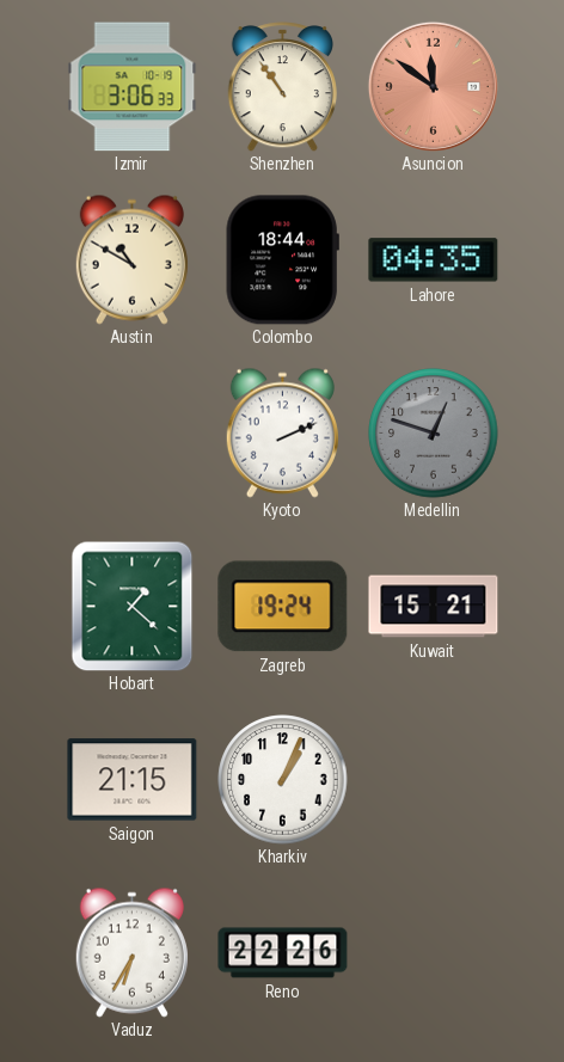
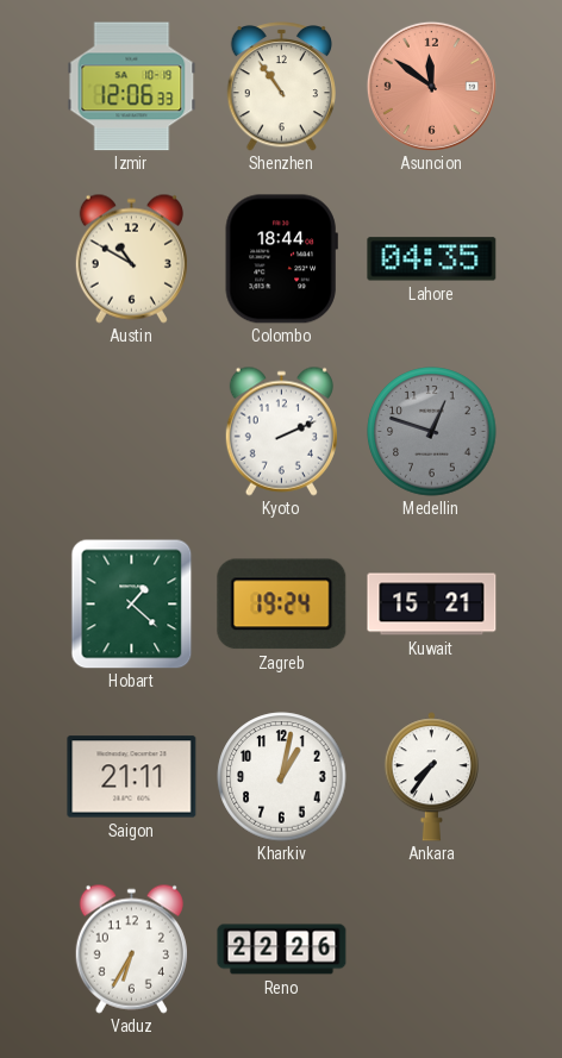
Izmir: 3:06 -> 12:06
Saigon: 21:15 -> 21:11
Kharkiv: 1:04 -> 1:02
Ankara: none -> 7:36
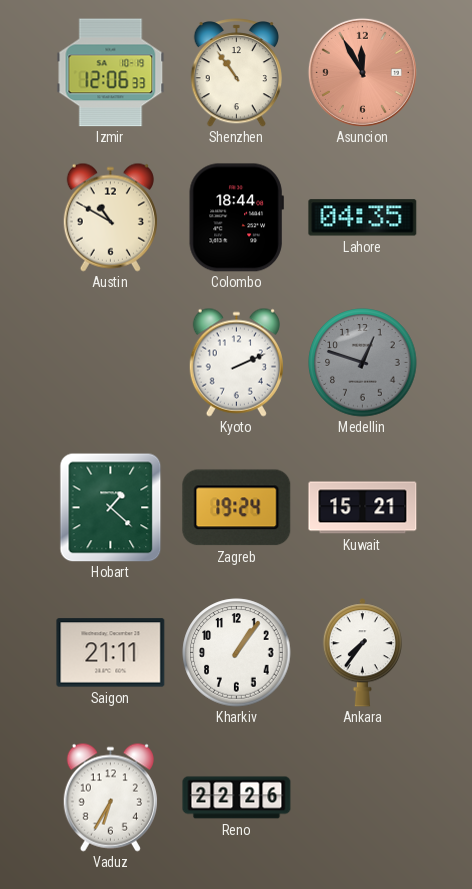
Asuncion: 11:51 -> 11:55
Kharkiv: 1:02 -> 1:06
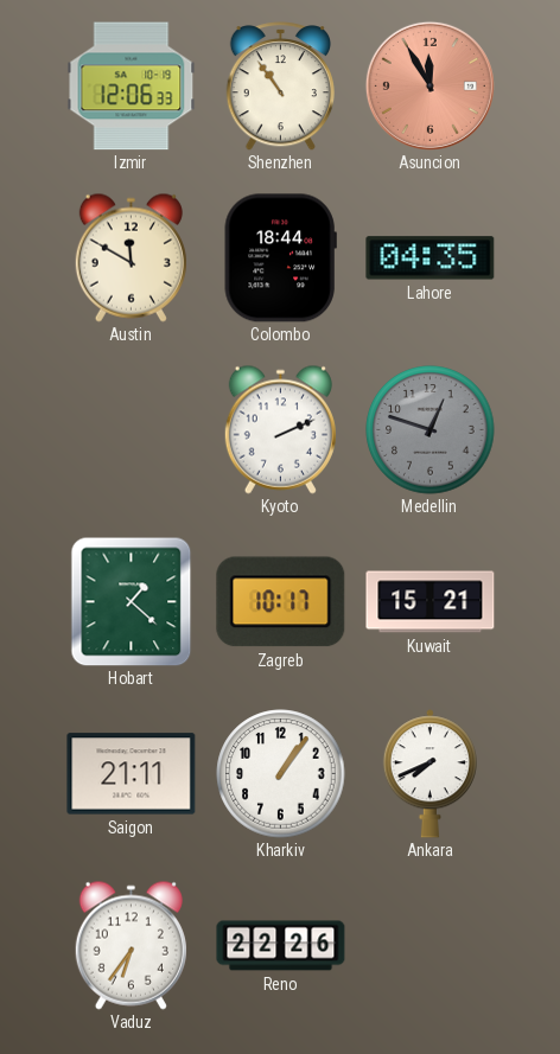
Austin: 10:50 -> 11:50
Zagreb: 19:24 -> 10:17
Ankara: 7:36 -> 7:41
Vaduz: 6:35 -> 6:36
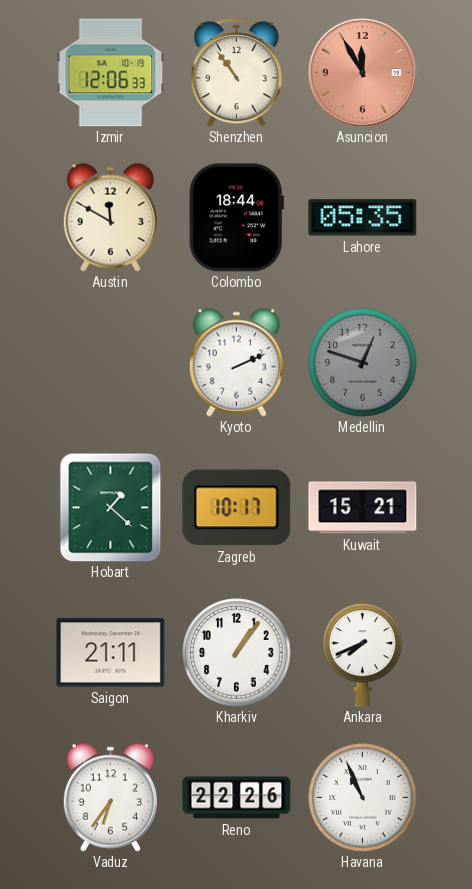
Lahore: 04:35 -> 05:35
Havana: none -> 10:56
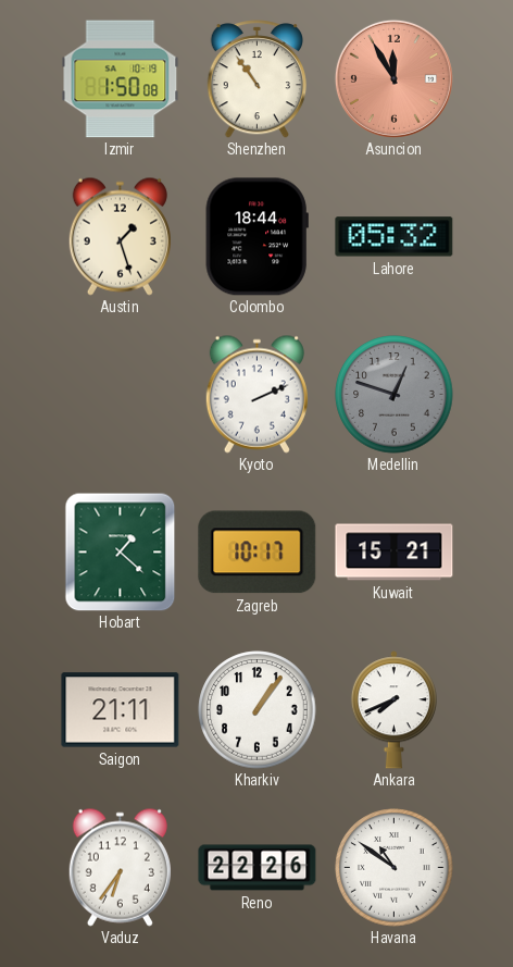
Izmir: 12:06 -> 1:50
Austin: 11:50 -> 1:27
Lahore: 05:35 -> 05:32
Havana: 10:56 -> 10:51
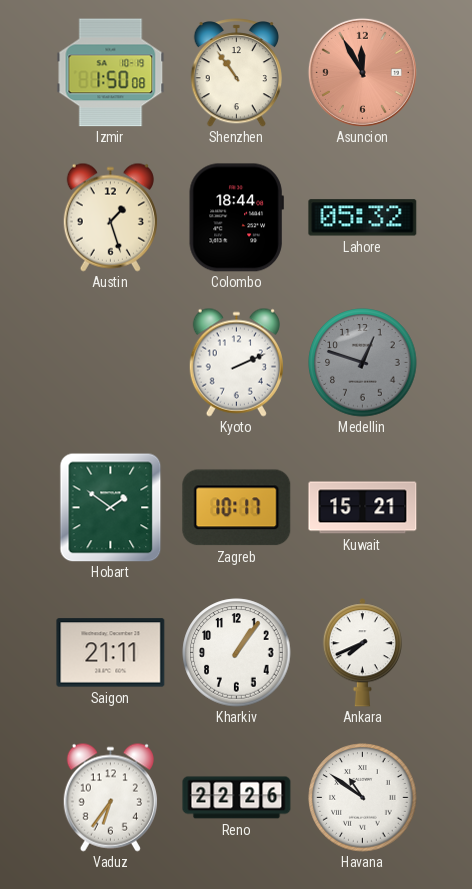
Hobart: 1:22 -> 1:51
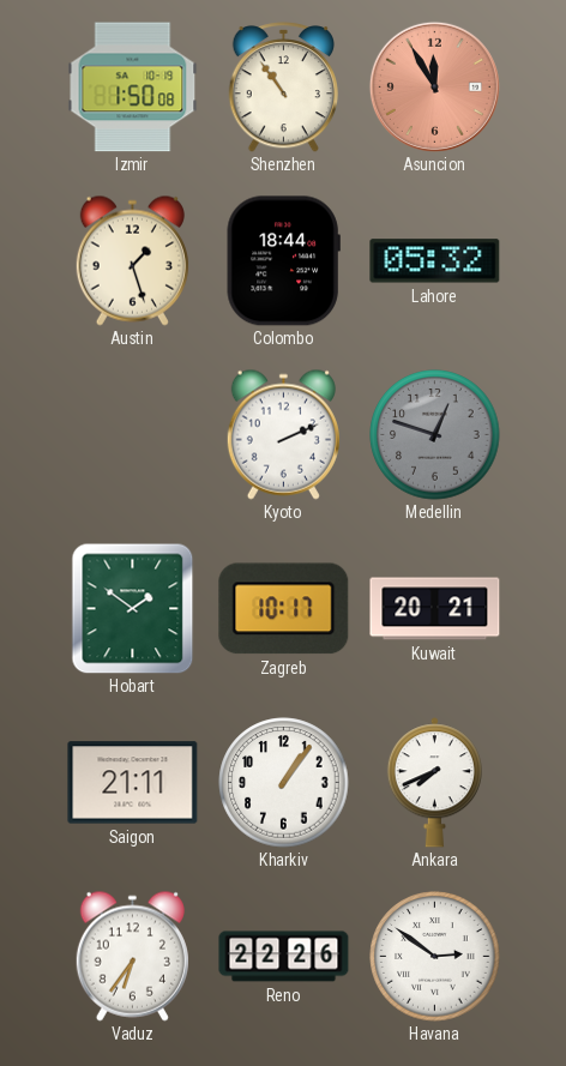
Kuwait: 15:21 -> 20:21
Havana: 10:51 -> 2:51
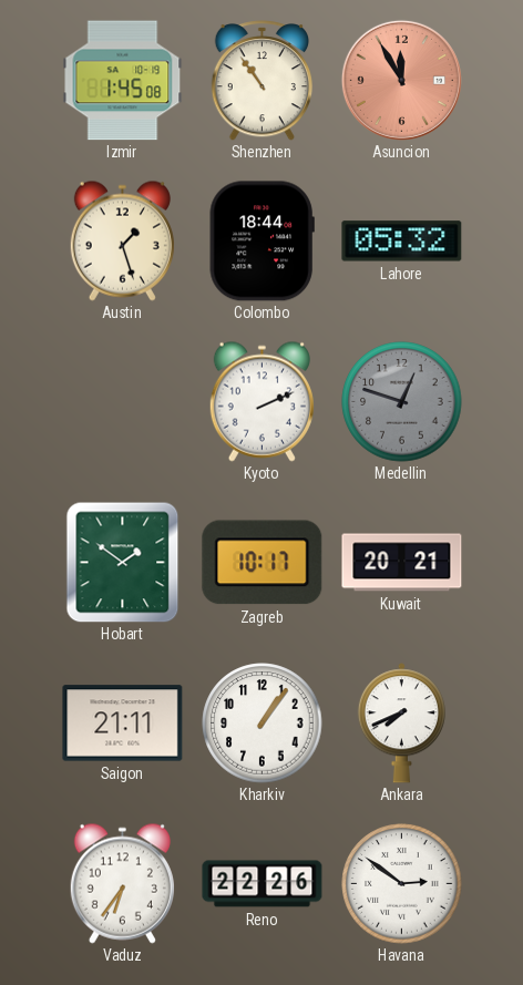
Izmir: 1:50 -> 1:45
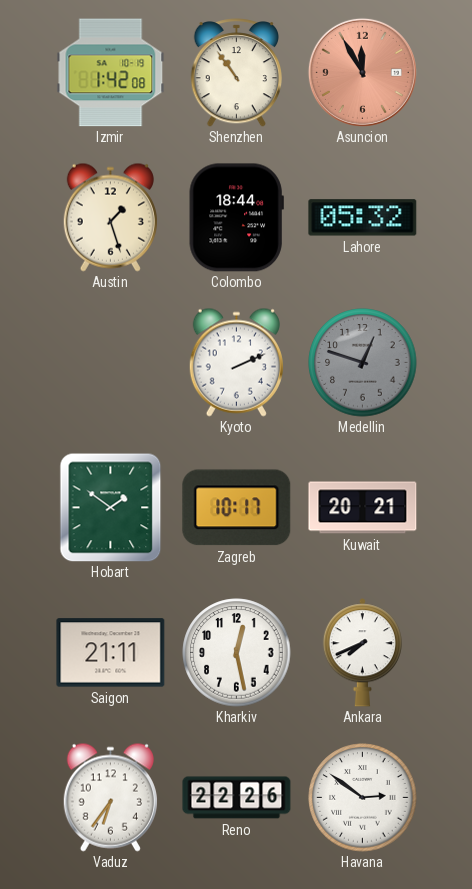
Izmir: 1:45 -> 1:42
Kharkiv: 1:06 -> 12:28
